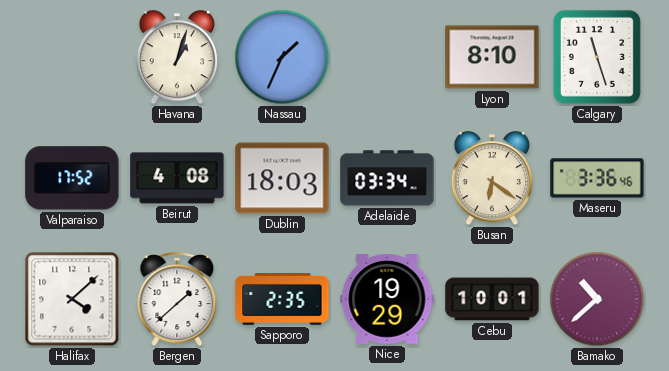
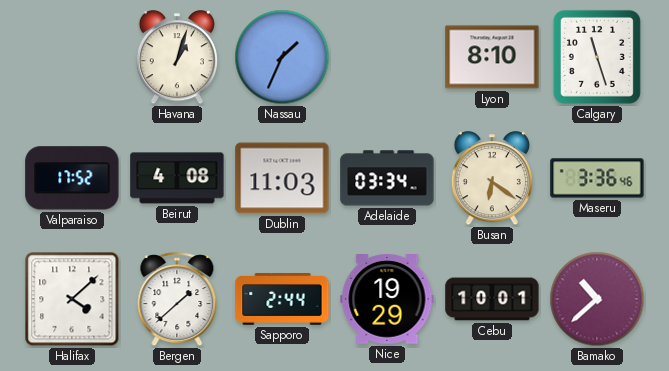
Dublin: 18:03 -> 11:03
Sapporo: 2:35 -> 2:44
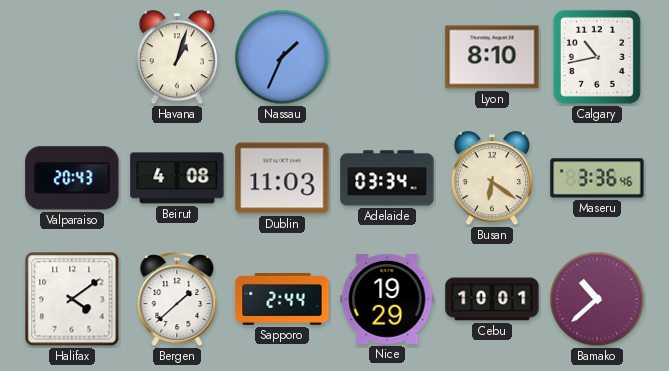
Calgary: 11:27 -> 10:43
Valparaiso: 17:52 -> 20:43
Halifax: 4:08 -> 4:09
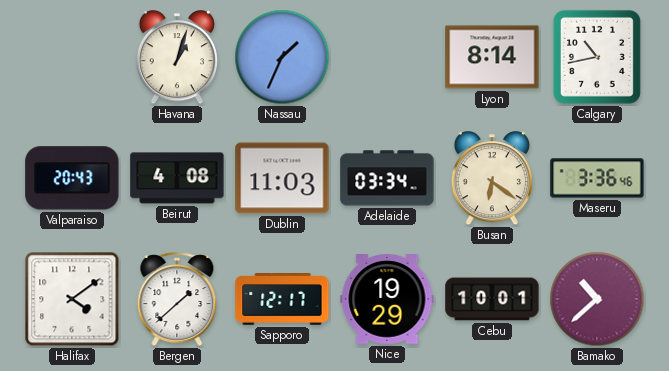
Lyon: 8:10 -> 8:14
Sapporo: 2:44 -> 12:17
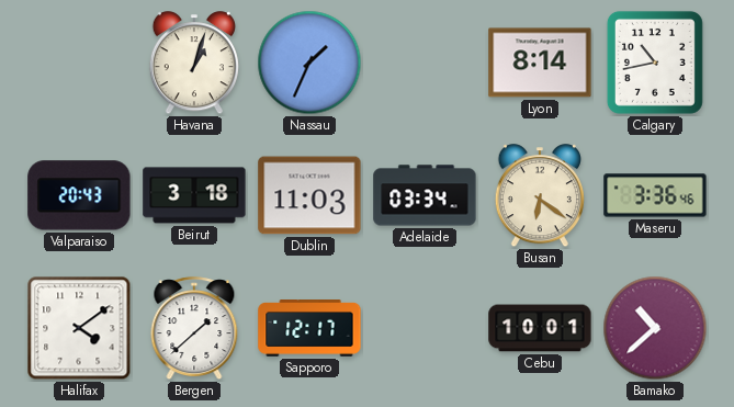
Beirut: 4:08 -> 3:18
Nice: 19:29 -> none
